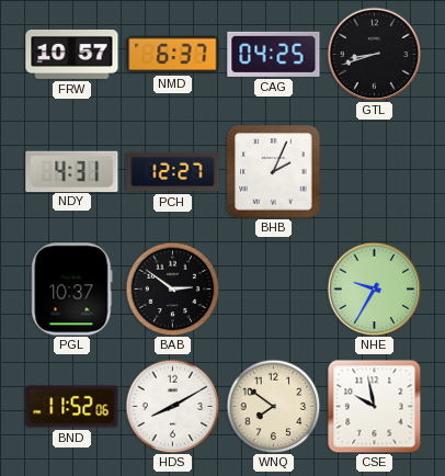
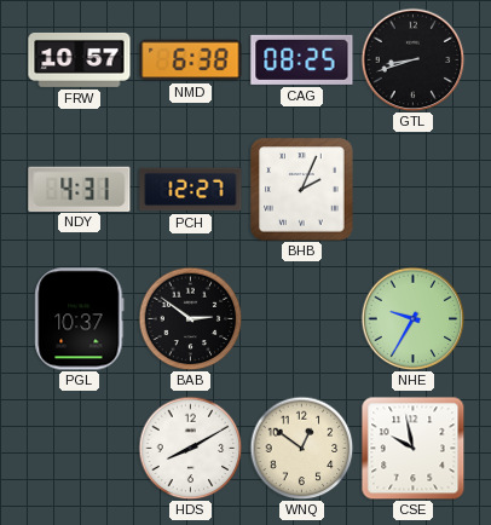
NMD: 6:37 -> 6:38
CAG: 04:25 -> 08:25
BND: 11:52 -> none
WNQ: 7:51 -> 12:51
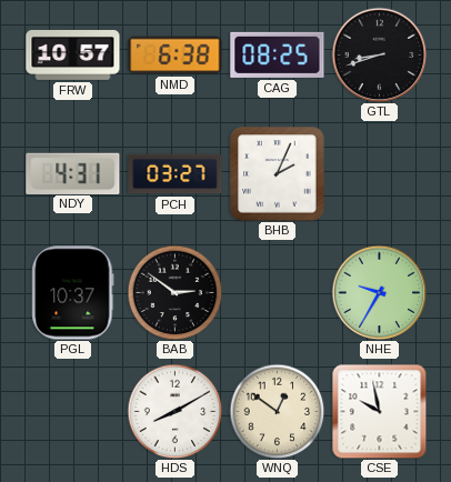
PCH: 12:27 -> 03:27
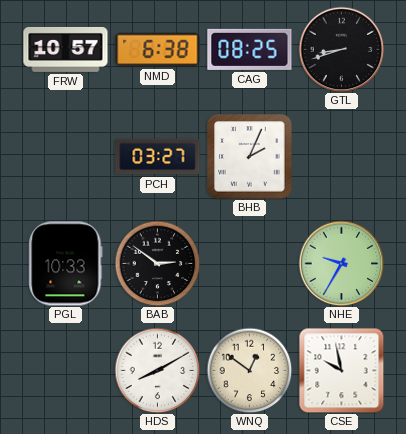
NDY: 4:31 -> none
PGL: 10:37 -> 10:33
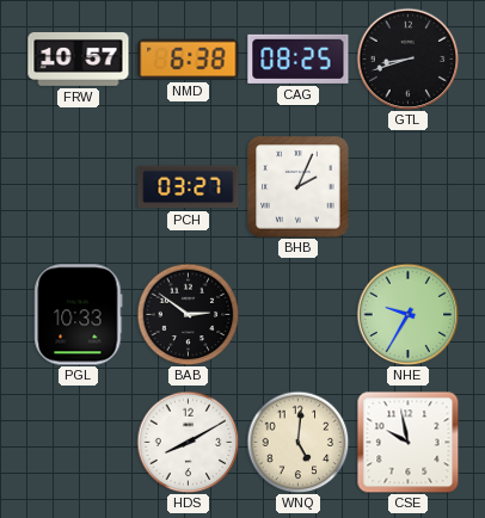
WNQ: 12:51 -> 5:01
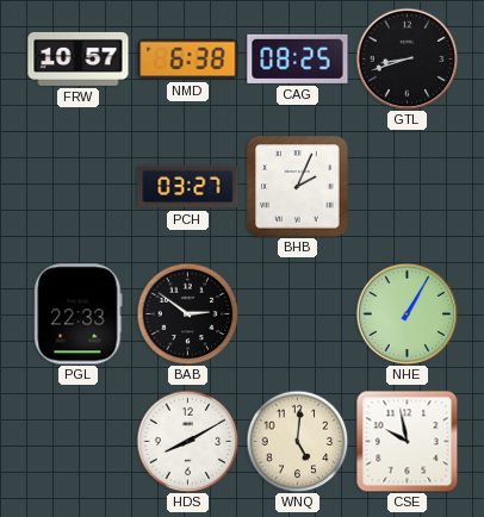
PGL: 10:33 -> 22:33
NHE: 9:35 -> 1:05
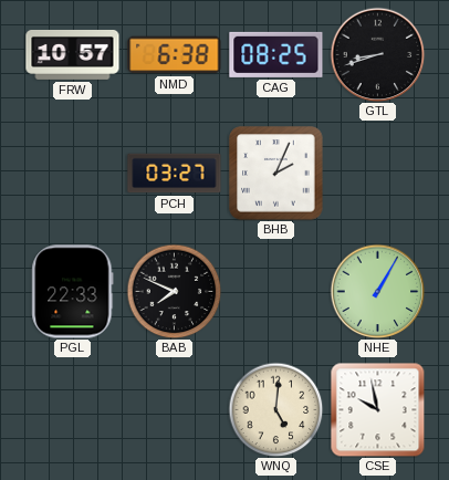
BAB: 2:51 -> 7:49
HDS: 8:10 -> none
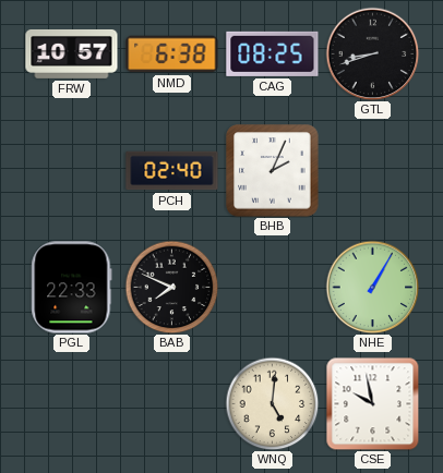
PCH: 03:27 -> 02:40
